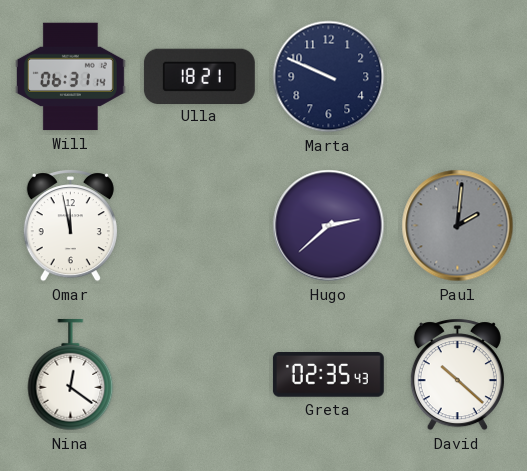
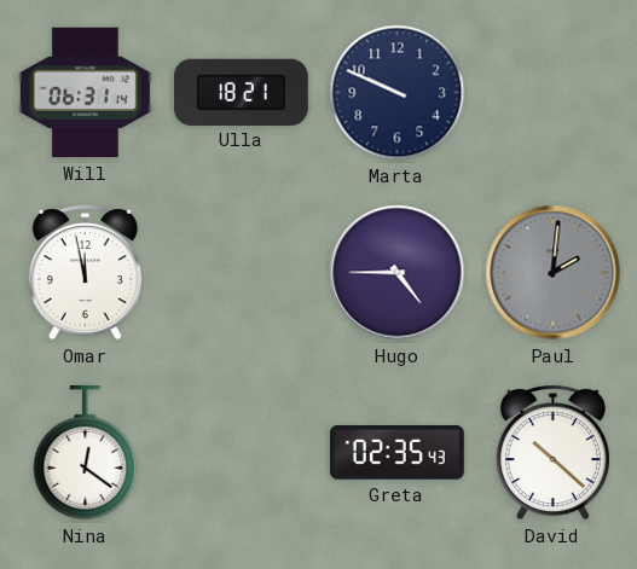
Hugo: 2:38 -> 4:45
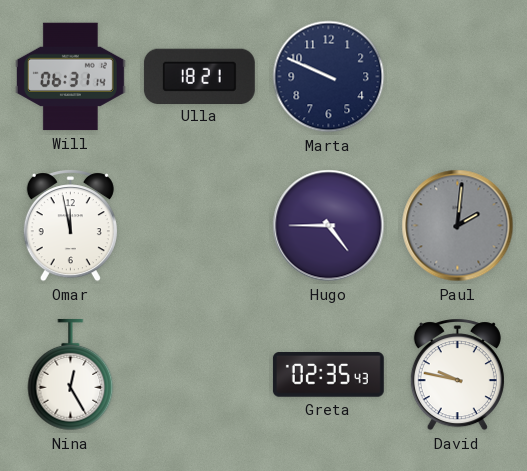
Nina: 12:21 -> 12:25
David: 10:22 -> 9:47
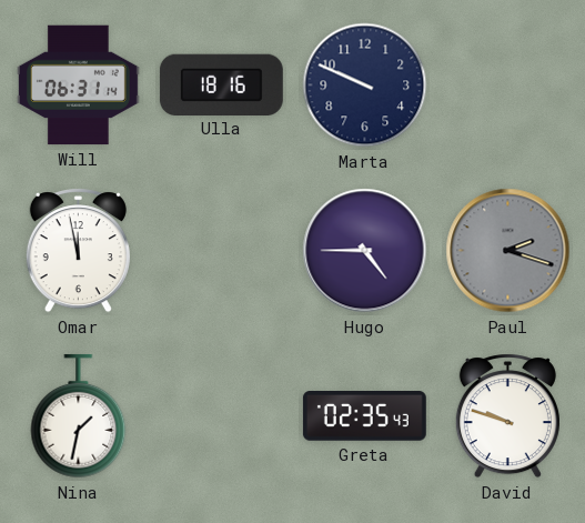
Ulla: 18:21 -> 18:16
Paul: 2:01 -> 2:18
Nina: 12:25 -> 1:32
David: 9:47 -> 9:48
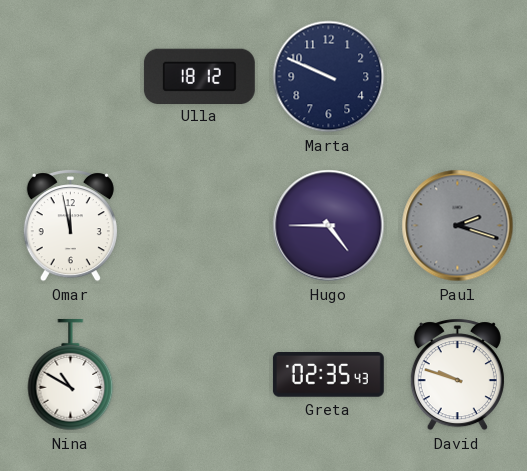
Will: 06:31 -> none
Ulla: 18:16 -> 18:12
Nina: 1:32 -> 10:50
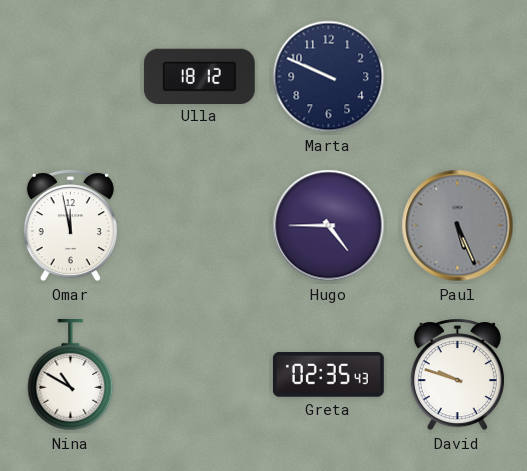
Paul: 2:18 -> 5:26
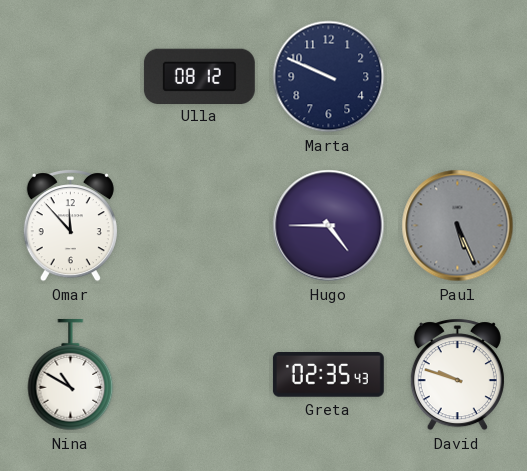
Ulla: 18:12 -> 08:12
Omar: 11:58 -> 11:53
